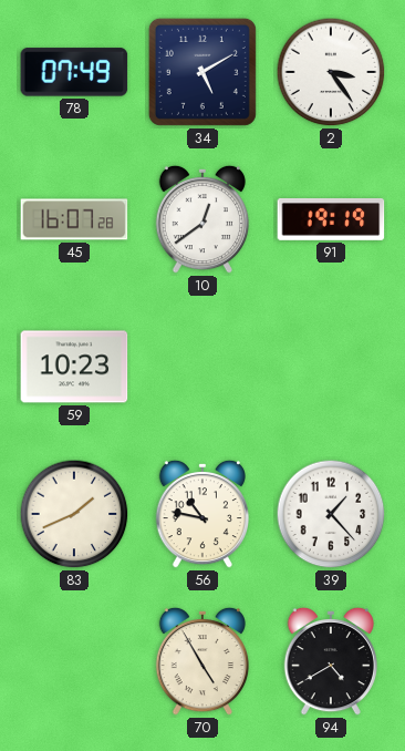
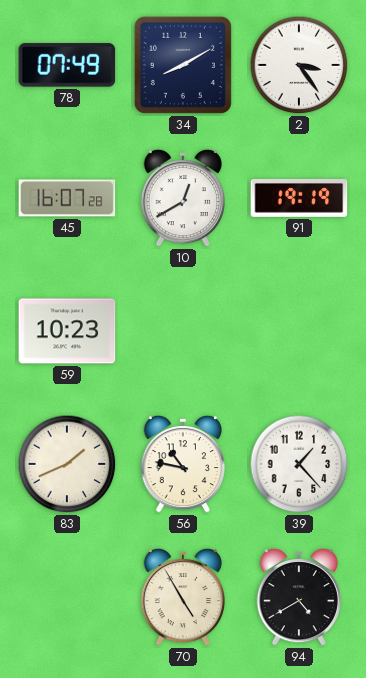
34: 5:10 -> 8:10
10: 12:39 -> 12:40
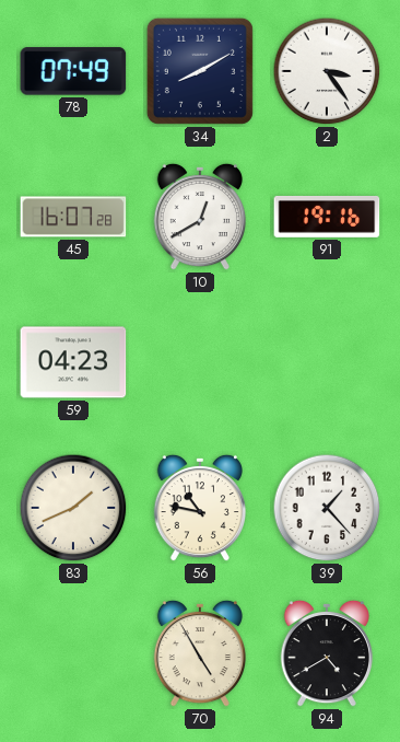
91: 19:19 -> 19:16
59: 10:23 -> 04:23
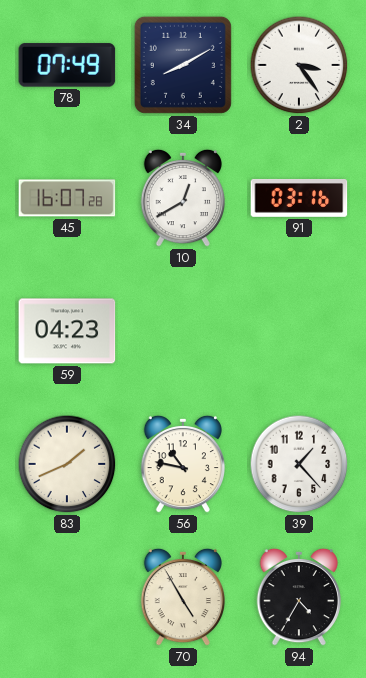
91: 19:16 -> 03:16
94: 4:40 -> 4:35
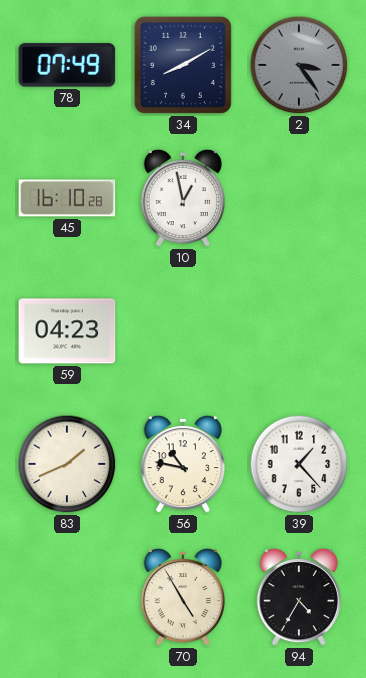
2 dial: white -> grey
45: 16:07 -> 16:10
10: 12:40 -> 12:58
91: 03:16 -> none
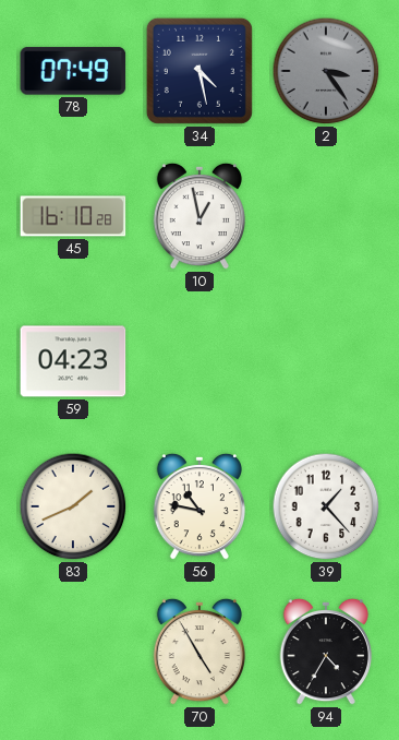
34: 8:10 -> 4:28
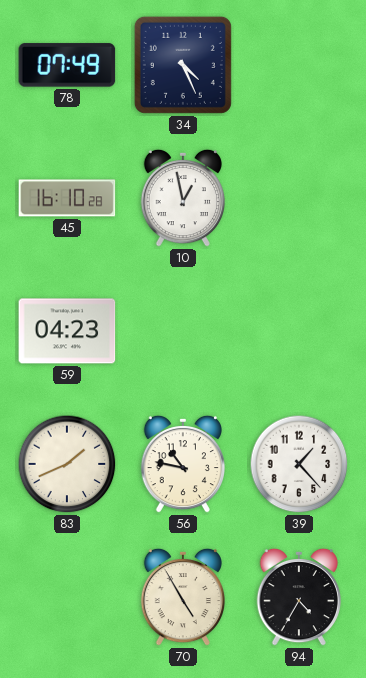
34: 4:28 -> 4:26
2: 3:24 -> none
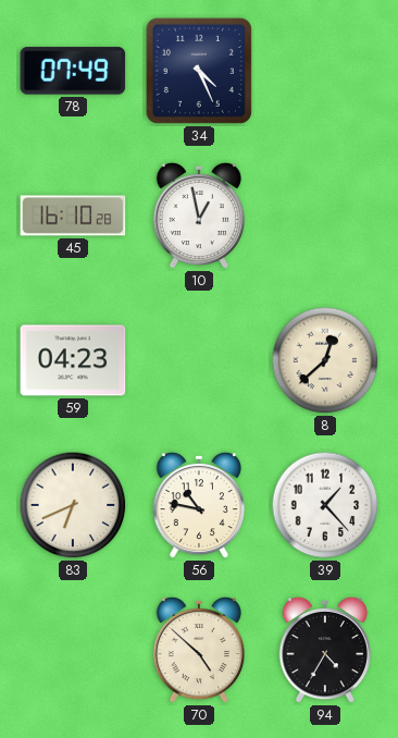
8: none -> 12:38
83: 1:41 -> 6:41
70: 4:55 -> 4:52
